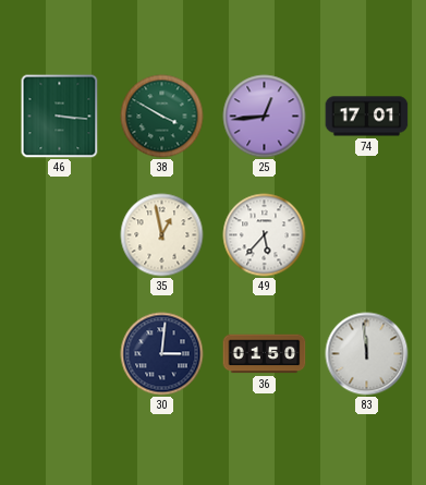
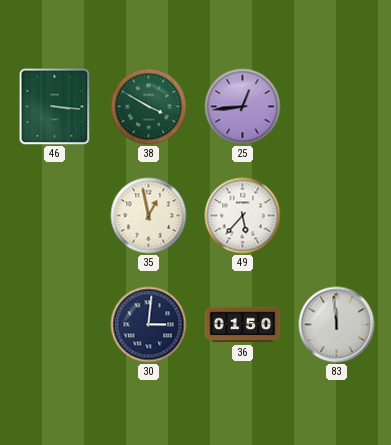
74: 17:01 -> none
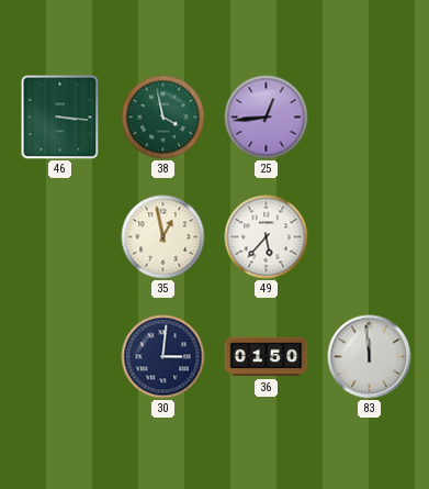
38: 3:50 -> 3:58
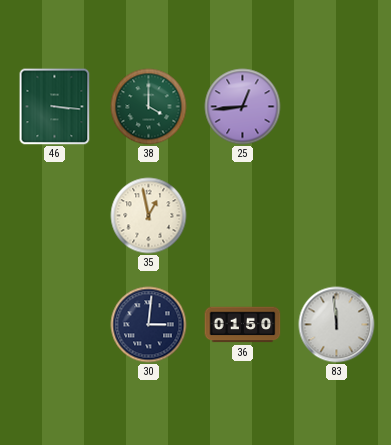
38: 3:58 -> 4:00
49: 5:37 -> none
